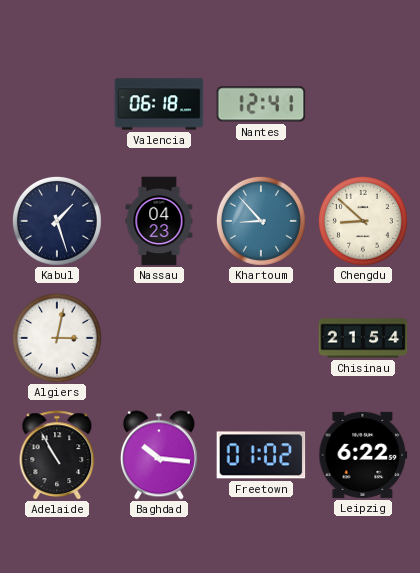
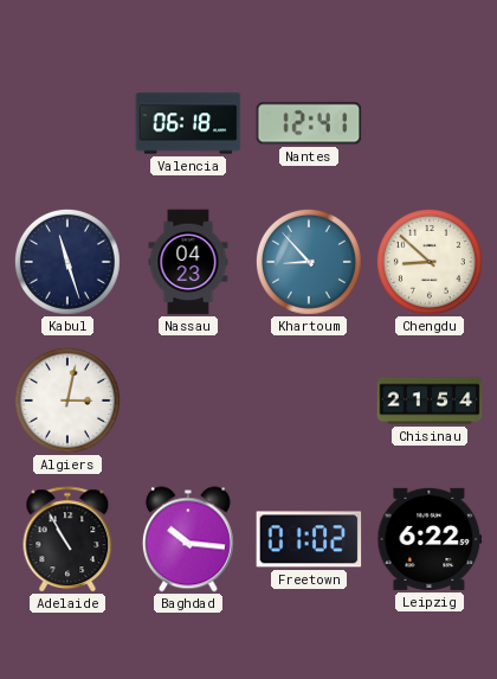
Kabul: 1:27 -> 11:27
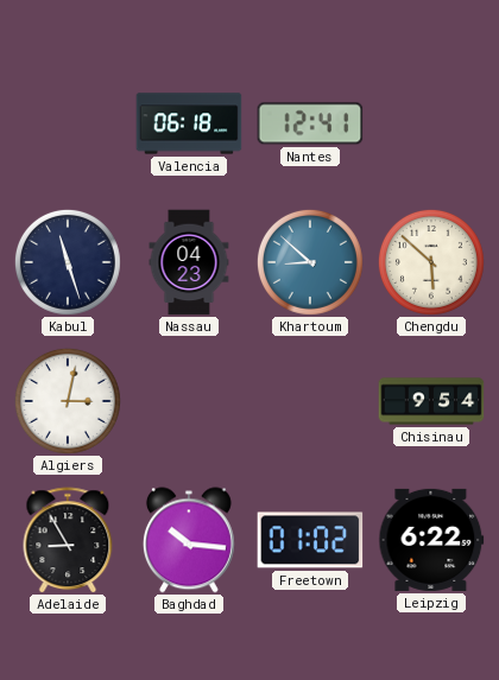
Khartoum: 8:53 -> 8:52
Chengdu: 8:52 -> 5:52
Chisinau: 21:54 -> 9:54
Adelaide: 10:55 -> 8:55
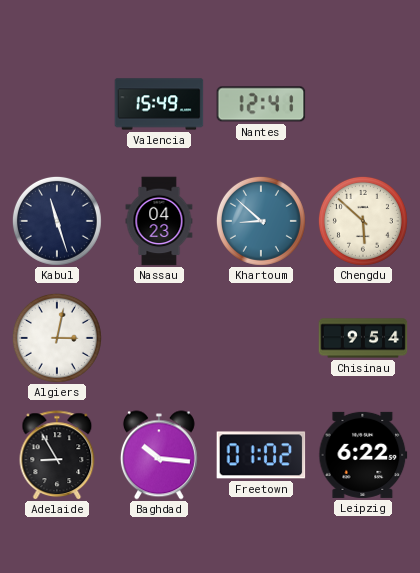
Valencia: 06:18 -> 15:49
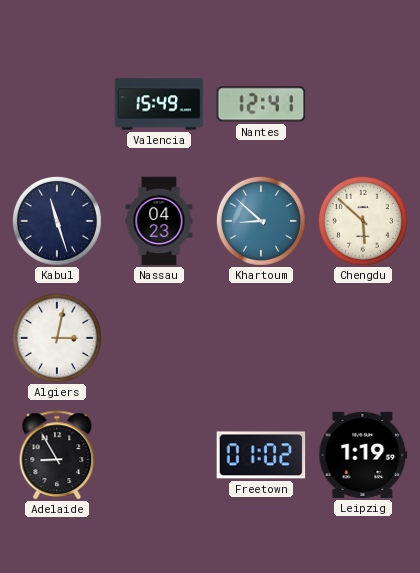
Chisinau: 9:54 -> none
Baghdad: 10:16 -> none
Leipzig: 6:22 -> 1:19
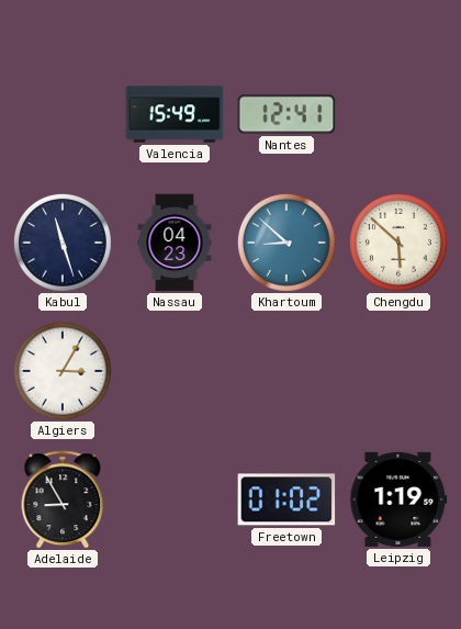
Algiers: 3:02 -> 3:05
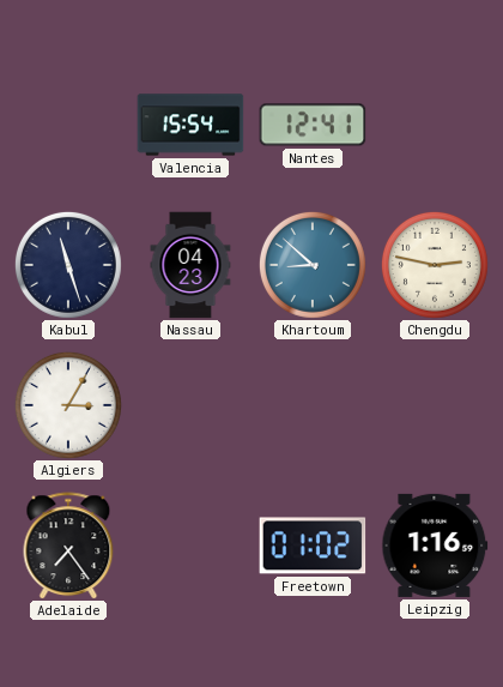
Valencia: 15:49 -> 15:54
Chengdu: 5:52 -> 2:47
Adelaide: 8:55 -> 7:24
Leipzig: 1:19 -> 1:16
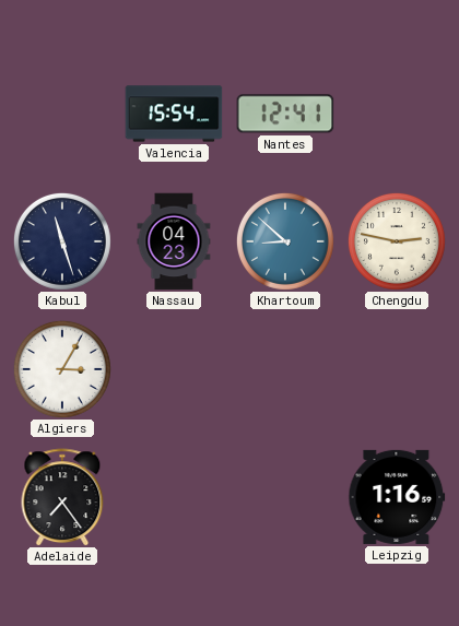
Freetown: 01:02 -> none
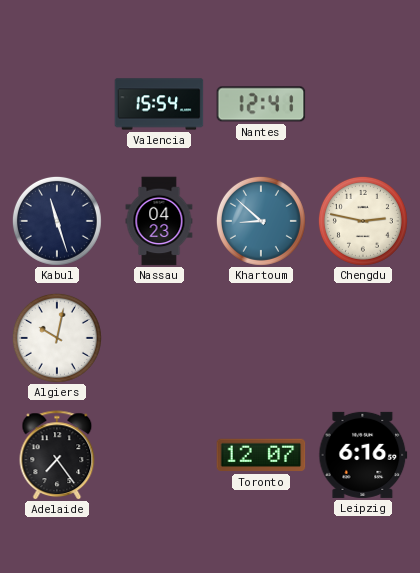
Algiers: 3:05 -> 10:02
Toronto: none -> 12:07
Leipzig: 1:16 -> 6:16
